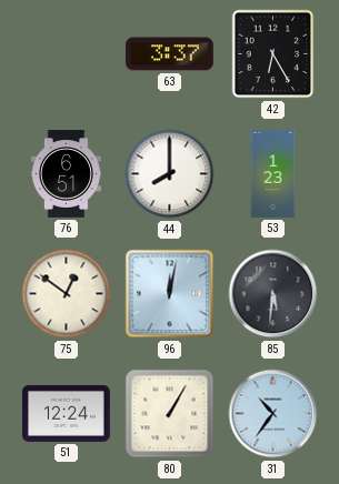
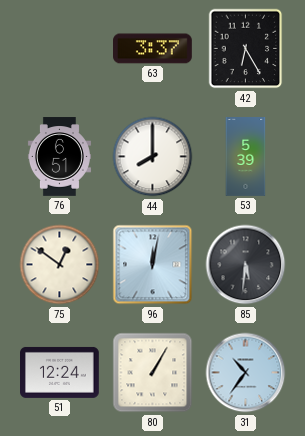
53: 1:23 -> 5:39
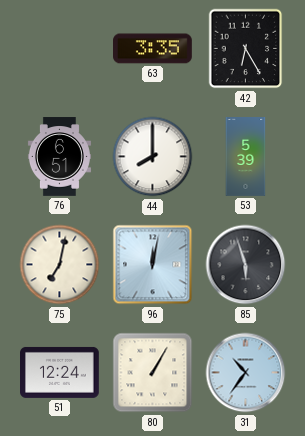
63: 3:37 -> 3:35
75: 12:51 -> 7:02
85: 5:31 -> 5:57
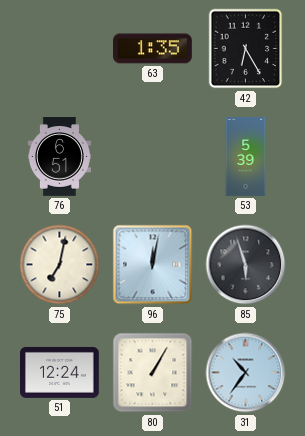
63: 3:35 -> 1:35
44: 8:00 -> none
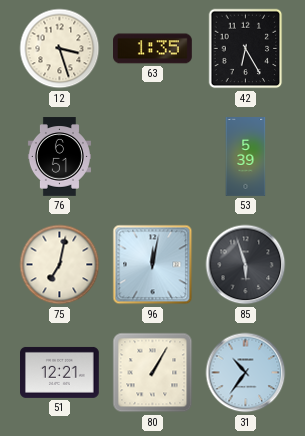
12: none -> 3:27
51: 12:24 -> 12:21
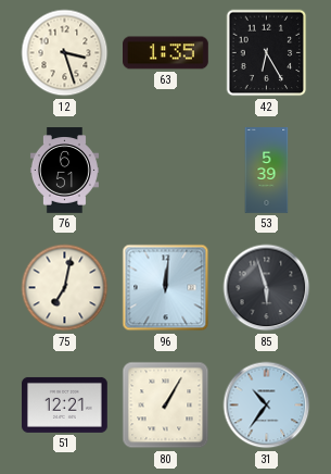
96: 12:02 -> 12:01
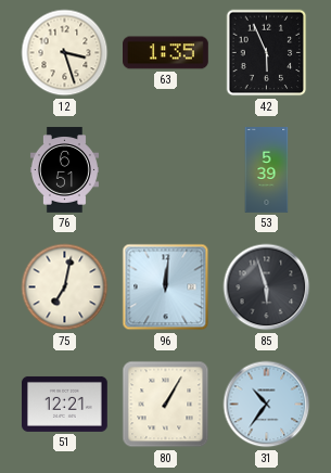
42: 6:25 -> 5:56
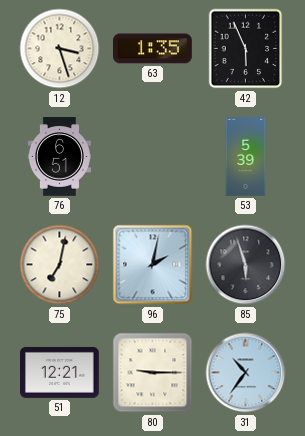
96: 12:01 -> 2:02
80: 1:05 -> 9:15
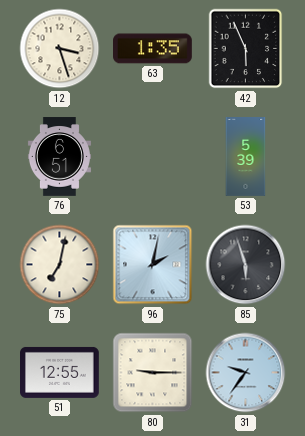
51: 12:21 -> 12:55
31: 10:36 -> 9:36
